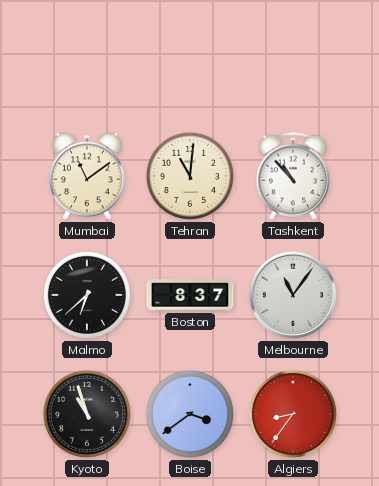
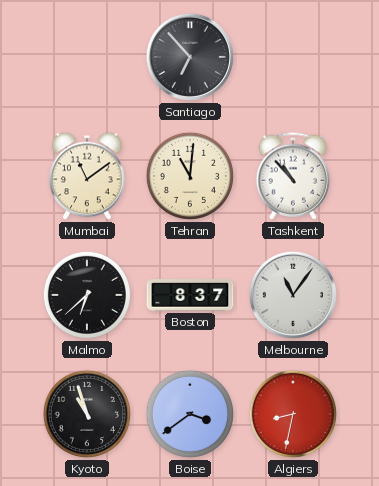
Santiago: none -> 6:53
Algiers: 8:36 -> 8:32
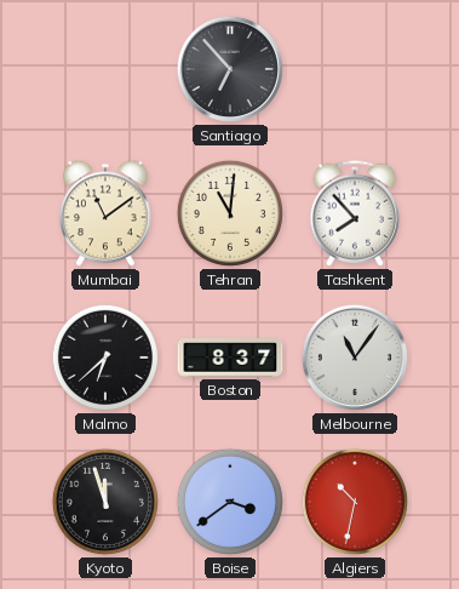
Tashkent: 10:53 -> 7:53
Kyoto: 10:57 -> 11:57
Algiers: 8:32 -> 10:32
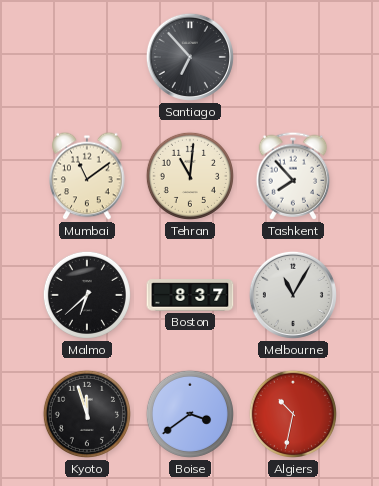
Melbourne: 11:06 -> 11:05
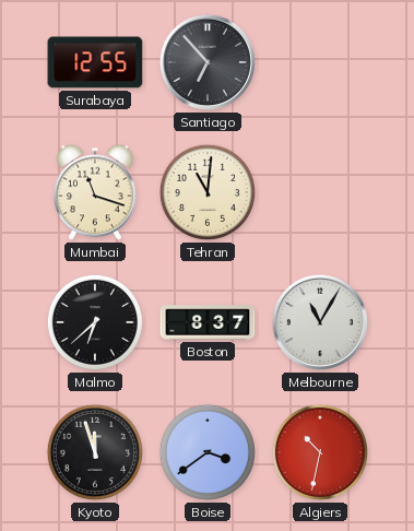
Surabaya: none -> 12:55
Mumbai: 11:09 -> 11:18
Tashkent: 7:53 -> none
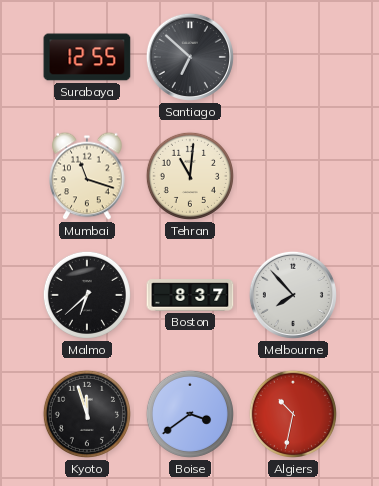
Santiago: 6:53 -> 6:52
Melbourne: 11:05 -> 7:53
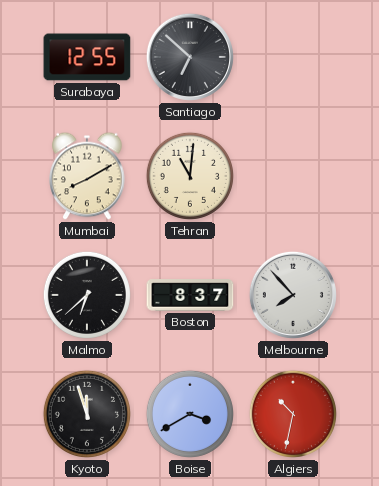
Mumbai: 11:18 -> 8:10
Boise: 3:39 -> 3:40
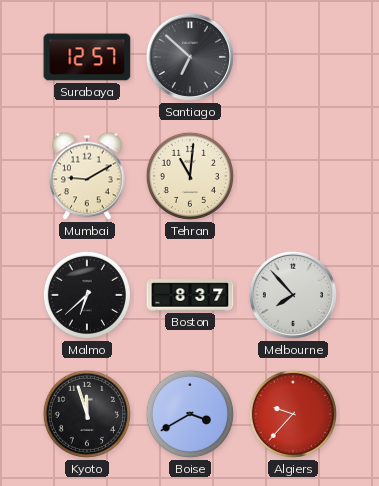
Surabaya: 12:55 -> 12:57
Mumbai: 8:10 -> 9:10
Algiers: 10:32 -> 9:37
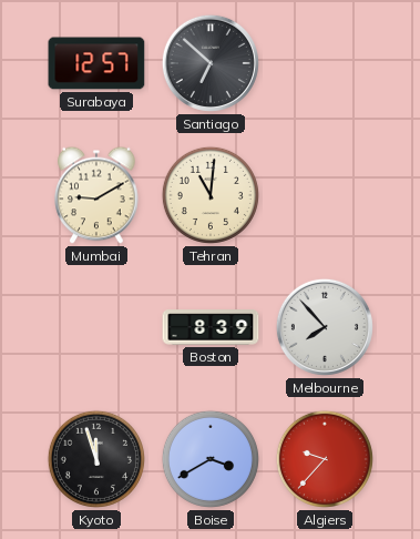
Malmo: 6:38 -> none
Boston: 8:37 -> 8:39
